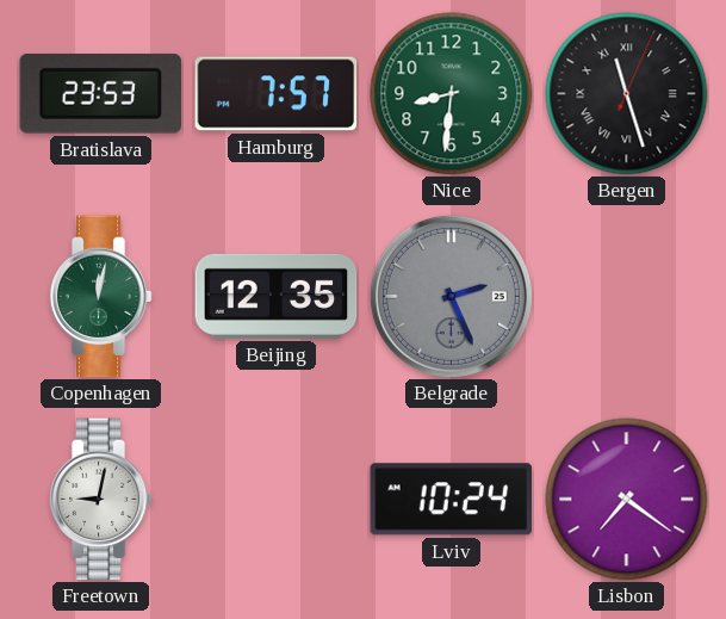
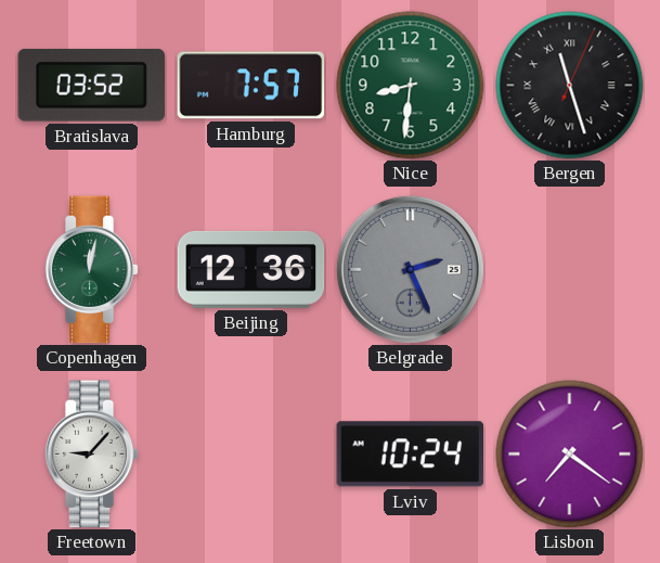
Bratislava: 23:53 -> 03:52
Beijing: 12:35 -> 12:36
Freetown: 9:02 -> 9:07
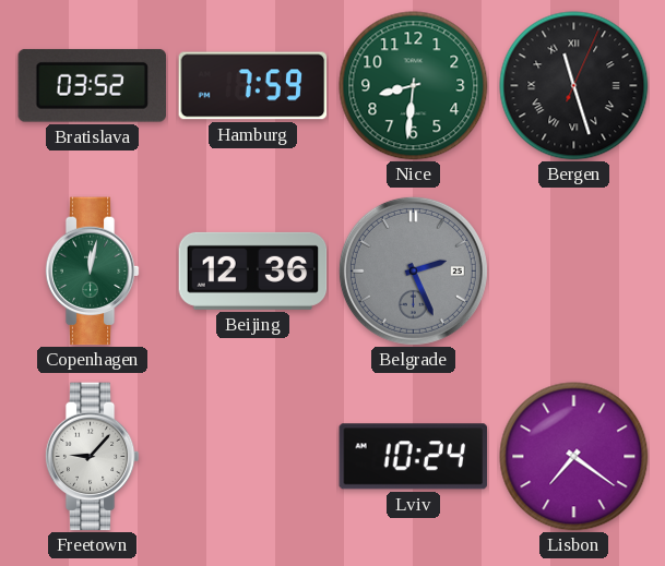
Hamburg: 7:57 -> 7:59
